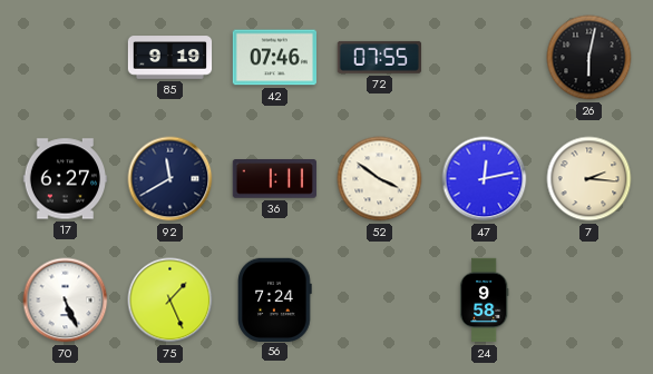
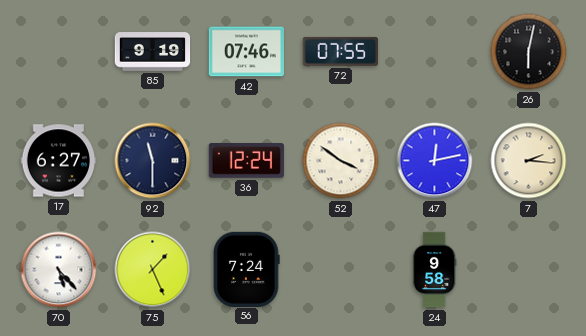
92: 11:40 -> 11:30
36: 1:11 -> 12:24
70: 5:26 -> 5:23
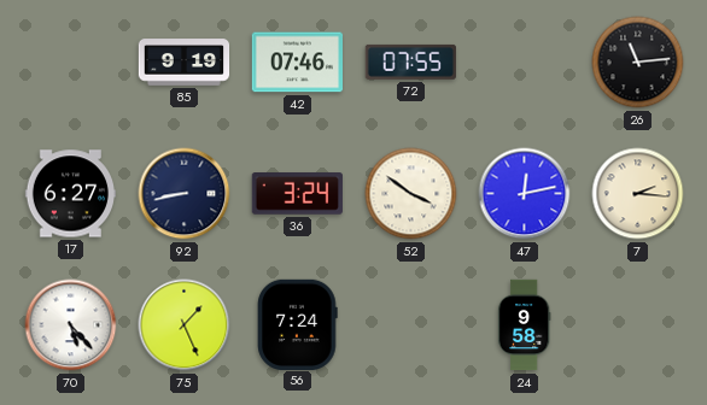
26: 6:02 -> 11:14
92: 11:30 -> 8:43
36: 12:24 -> 3:24
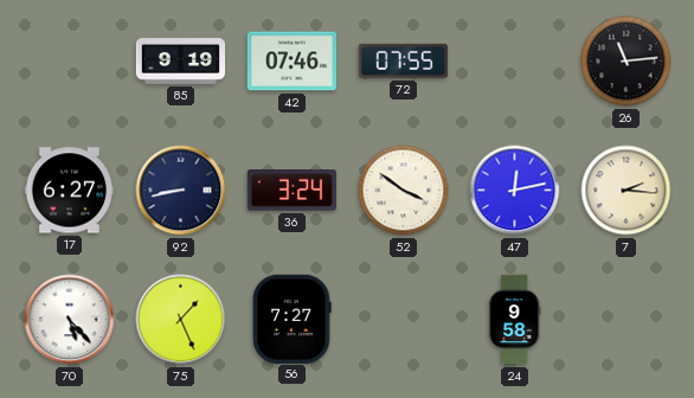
56: 7:24 -> 7:27
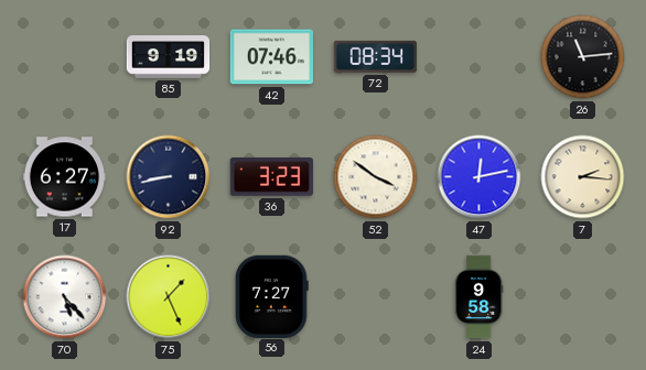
72: 07:55 -> 08:34
36: 3:24 -> 3:23
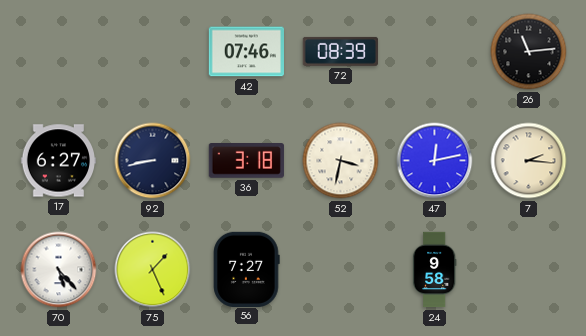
85: 9:19 -> none
72: 08:34 -> 08:39
36: 3:23 -> 3:18
52: 3:51 -> 3:32
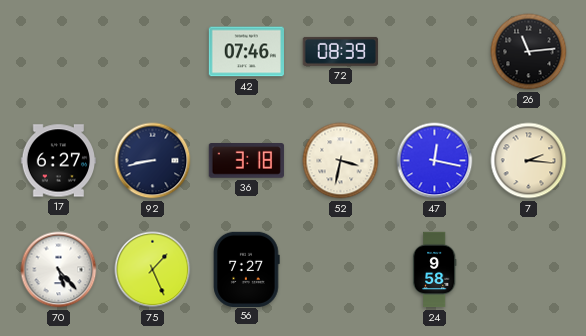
47: 12:13 -> 12:17
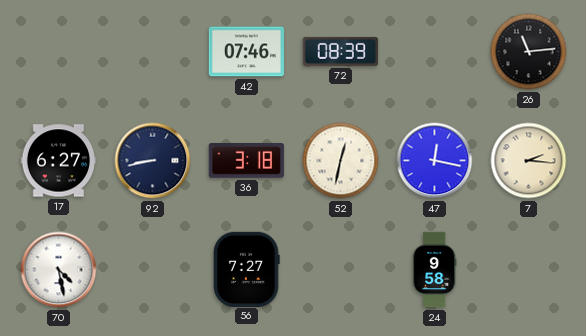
52: 3:32 -> 12:32
70: 5:23 -> 4:28
75: 1:26 -> none
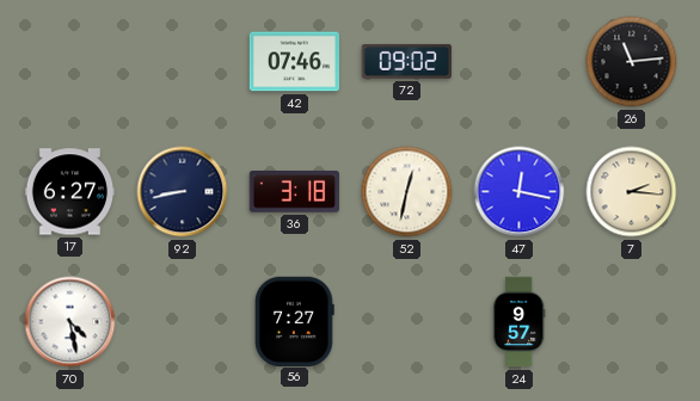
72: 08:39 -> 09:02
24: 9:58 -> 9:57
